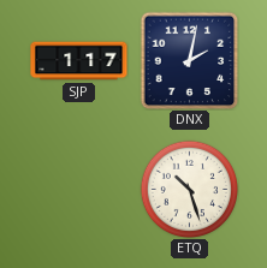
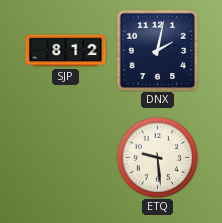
SJP: 1:17 -> 8:12
ETQ: 10:27 -> 9:29
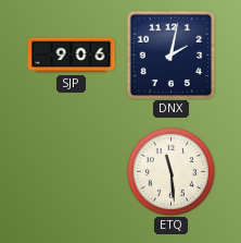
SJP: 8:12 -> 9:06
ETQ: 9:29 -> 11:29
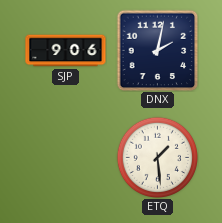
ETQ: 11:29 -> 1:29
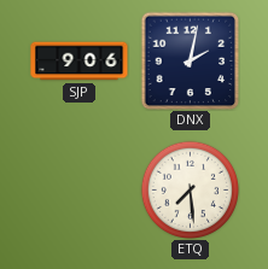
ETQ: 1:29 -> 7:29
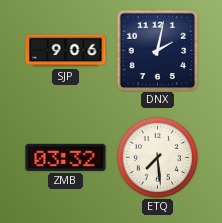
ZMB: none -> 03:32
